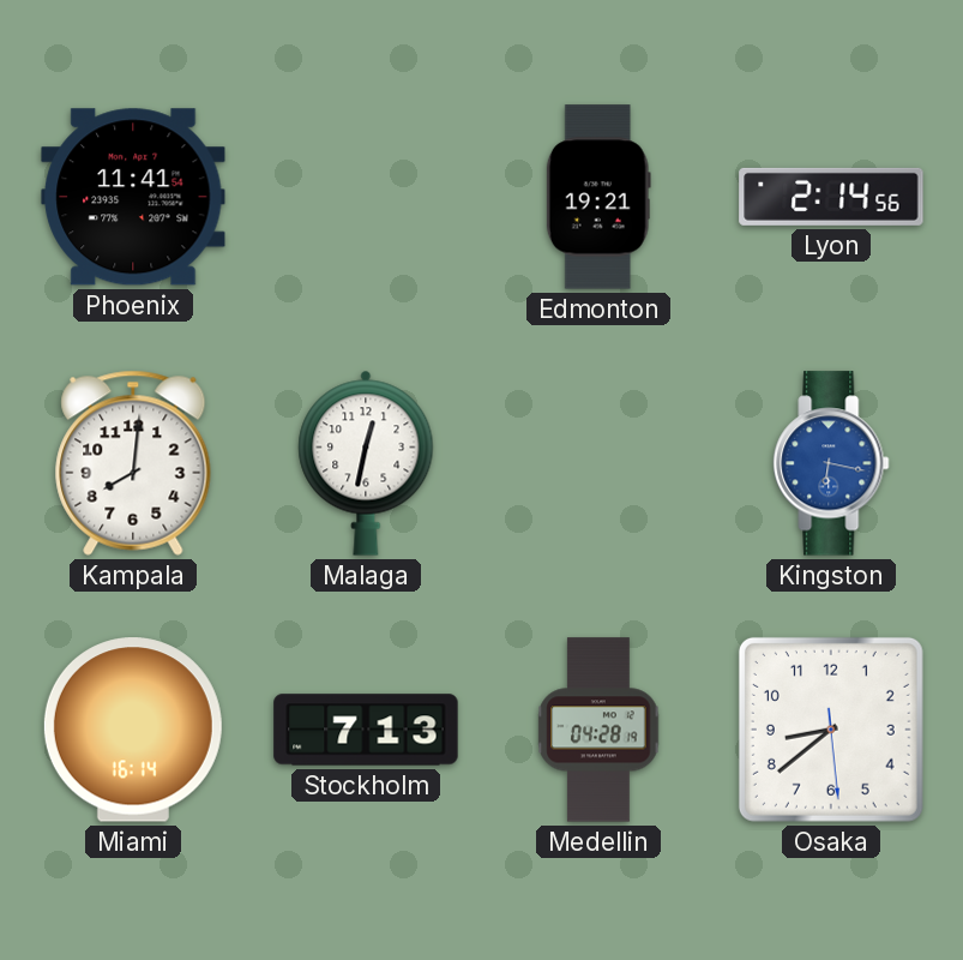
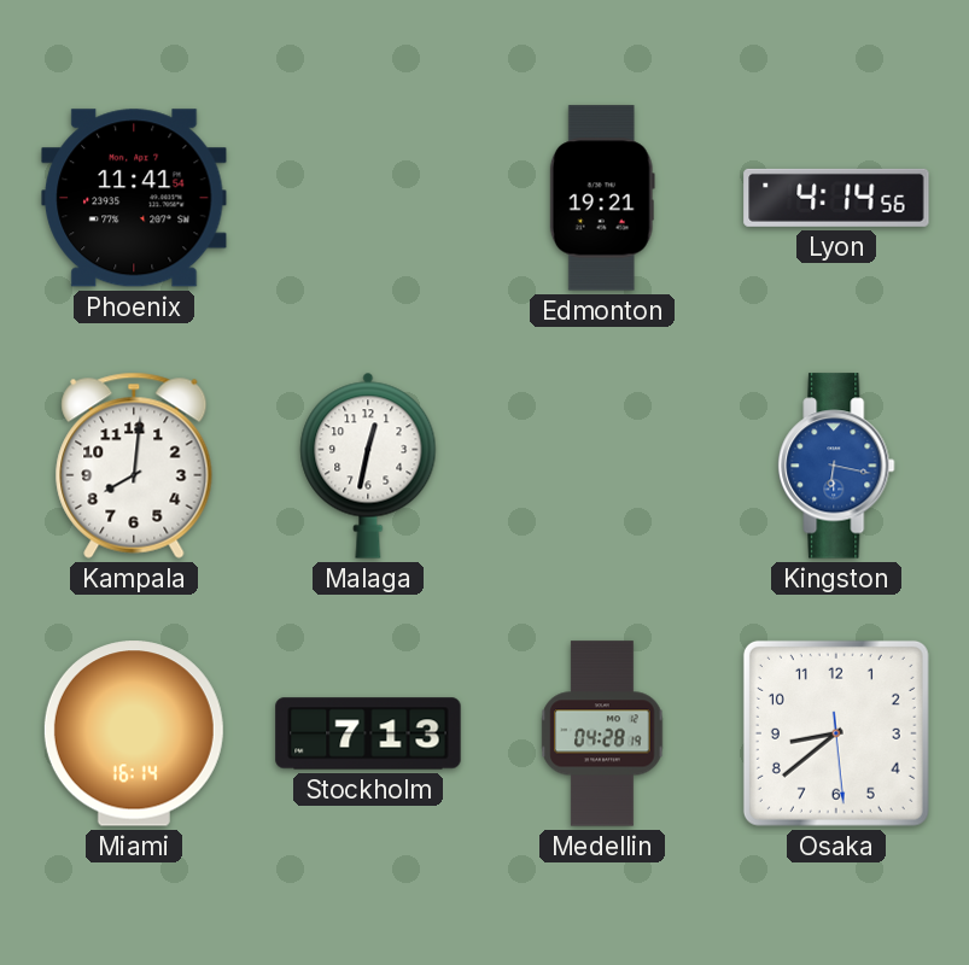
Lyon: 2:14 -> 4:14
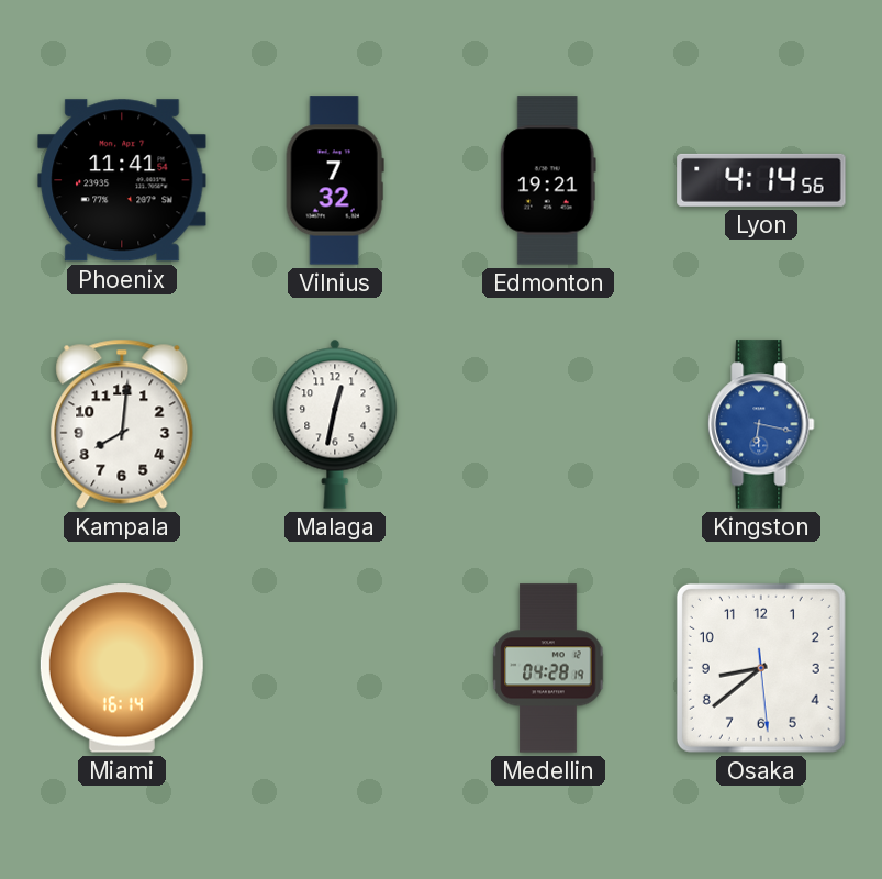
Vilnius: none -> 7:32
Stockholm: 7:13 -> none
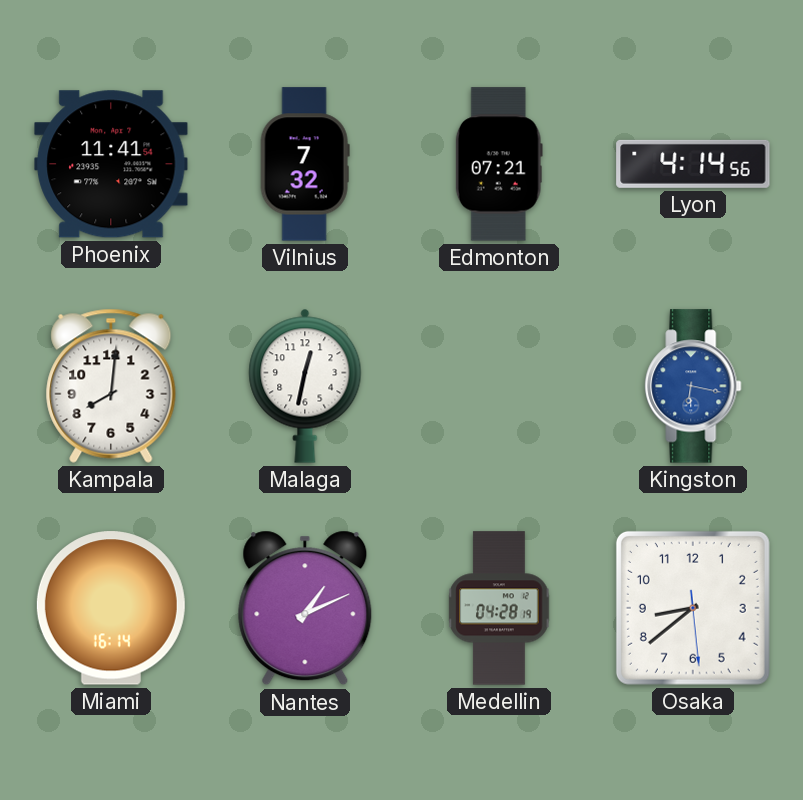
Edmonton: 19:21 -> 07:21
Nantes: none -> 1:11
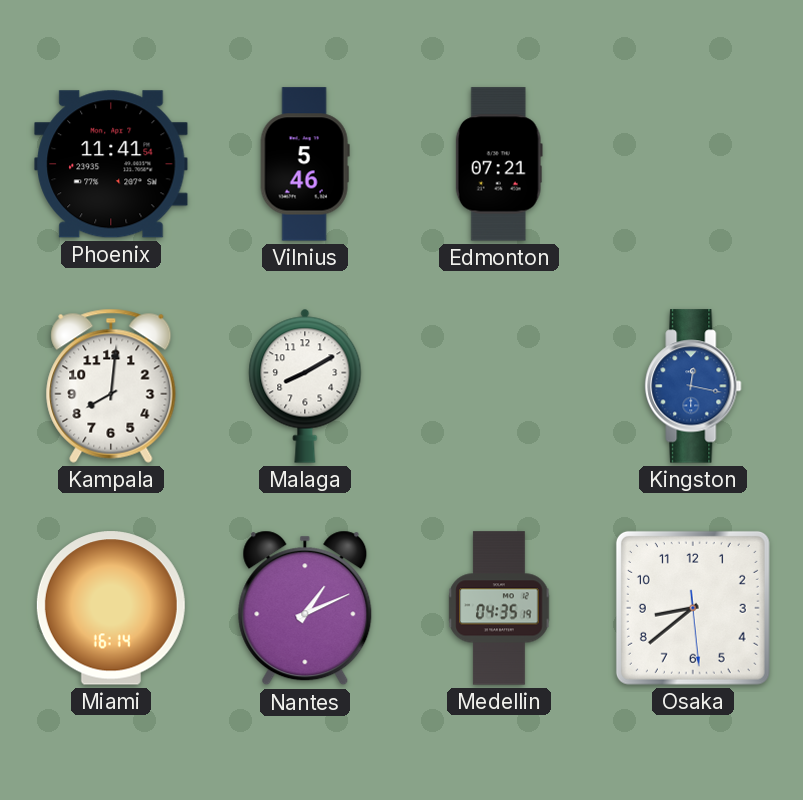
Vilnius: 7:32 -> 5:46
Lyon: 4:14 -> none
Malaga: 12:32 -> 8:10
Kingston: 6:17 -> 12:17
Medellin: 04:28 -> 04:35
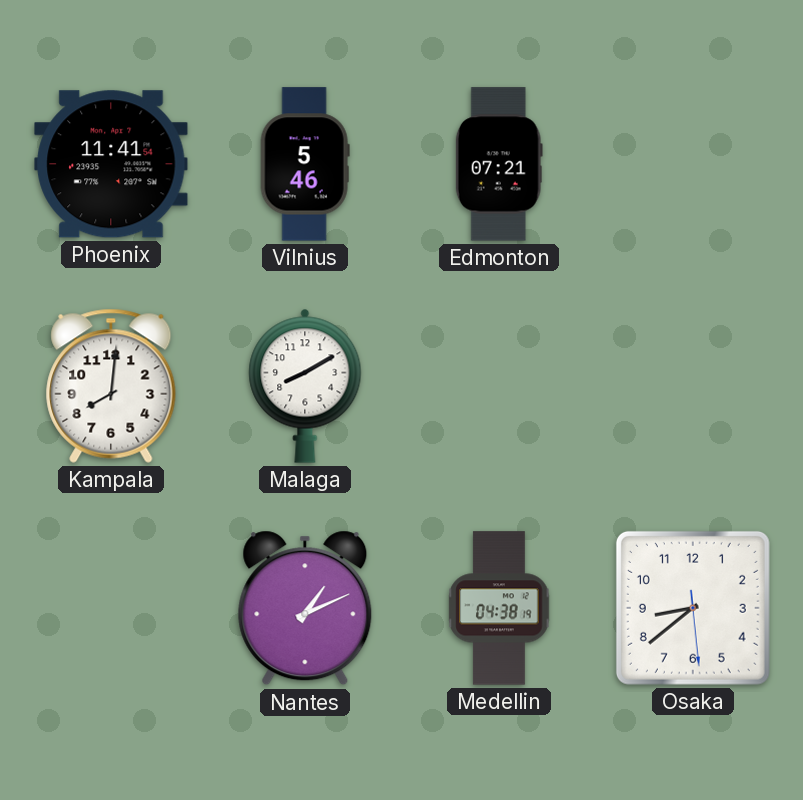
Kingston: 12:17 -> none
Miami: 16:14 -> none
Medellin: 04:35 -> 04:38
